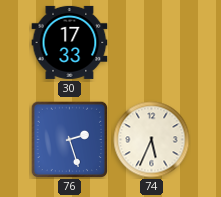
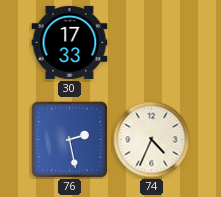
76: 2:27 -> 2:28
74: 5:34 -> 4:34
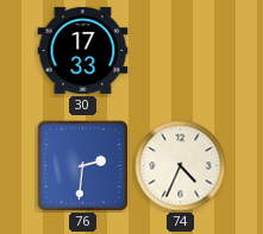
76: 2:28 -> 2:31
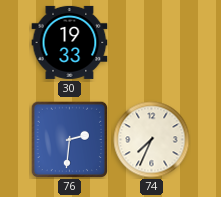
30: 17:33 -> 19:33
74: 4:34 -> 7:34
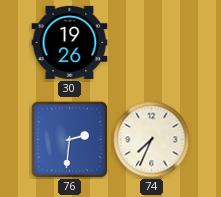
30: 19:33 -> 19:26
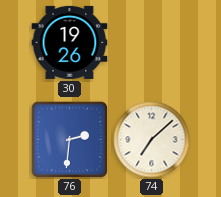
74: 7:34 -> 7:08
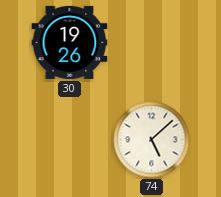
76: 2:31 -> none
74: 7:08 -> 5:08
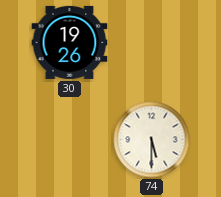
74: 5:08 -> 5:30
